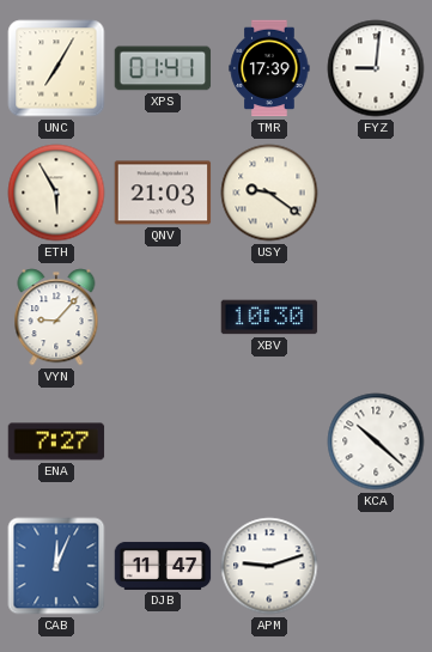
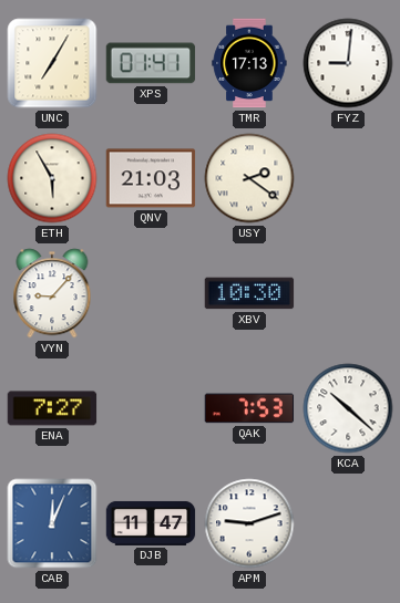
TMR: 17:39 -> 17:13
USY: 9:21 -> 2:21
QAK: none -> 7:53
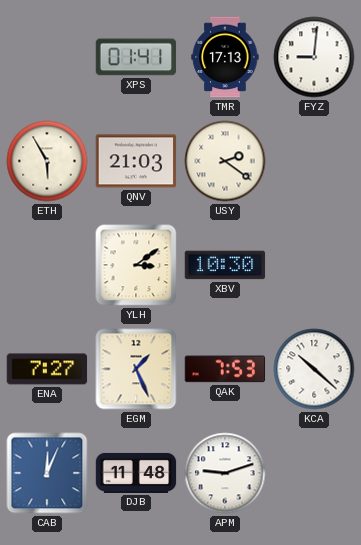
UNC: 7:05 -> none
VYN: 9:07 -> none
YLH: none -> 3:09
EGM: none -> 1:26
DJB: 11:47 -> 11:48
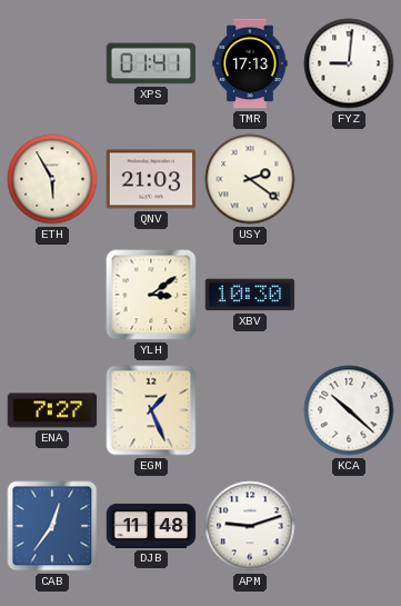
QAK: 7:53 -> none
CAB: 12:04 -> 12:36
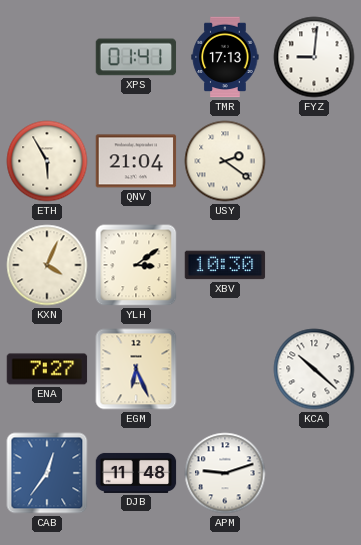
QNV: 21:03 -> 21:04
KXN: none -> 4:04
EGM: 1:26 -> 6:26
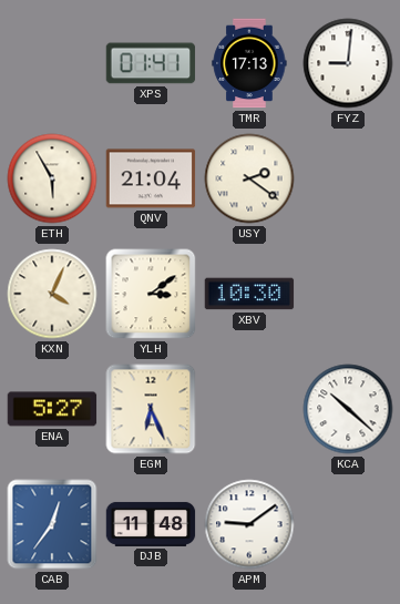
ENA: 7:27 -> 5:27
APM: 9:12 -> 9:09
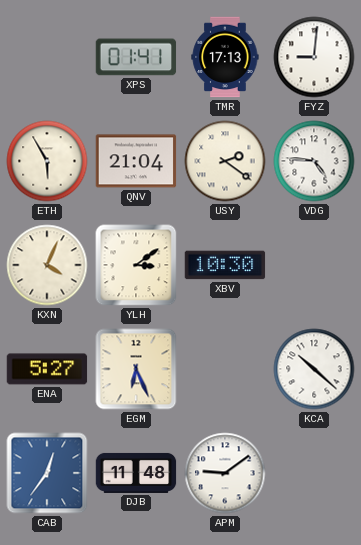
VDG: none -> 4:46
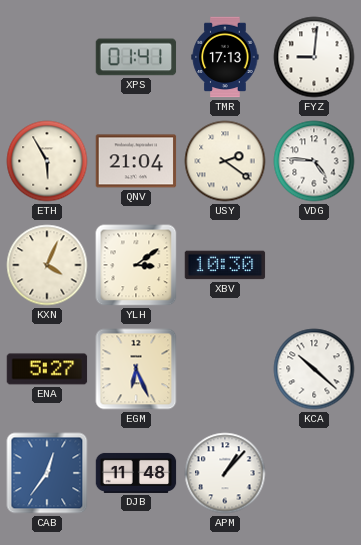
APM: 9:09 -> 1:07
